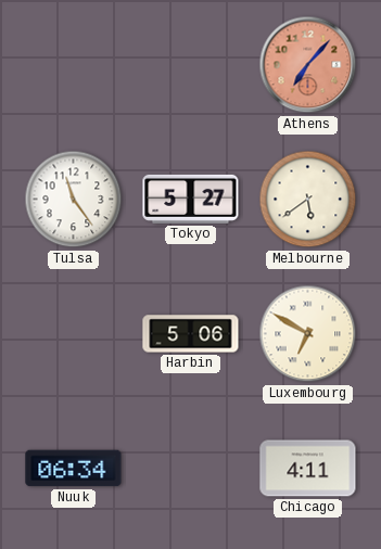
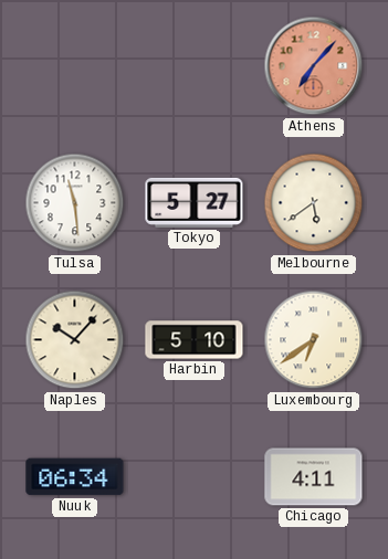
Tulsa: 11:24 -> 11:29
Naples: none -> 10:07
Harbin: 5:06 -> 5:10
Luxembourg: 6:50 -> 6:39
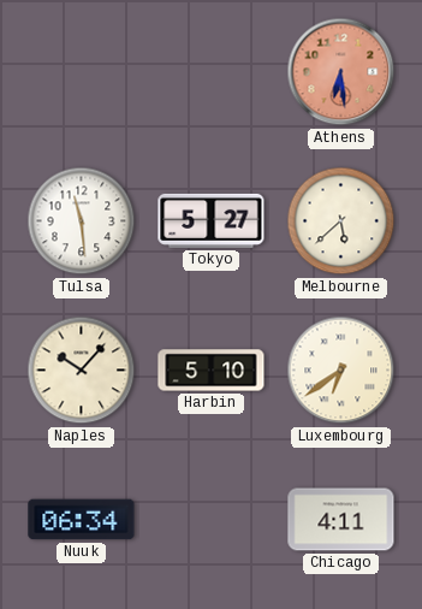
Athens: 7:07 -> 6:29
Melbourne: 5:39 -> 5:38
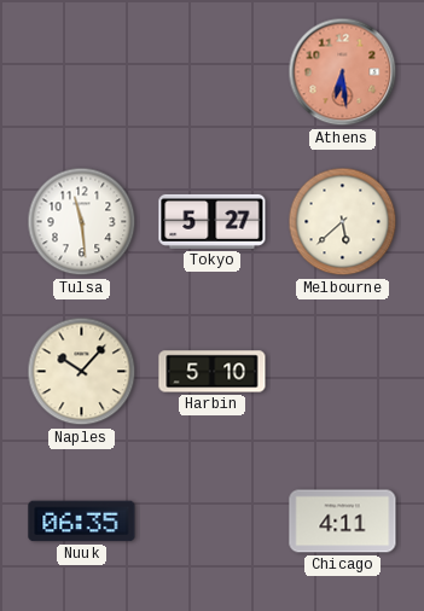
Luxembourg: 6:39 -> none
Nuuk: 06:34 -> 06:35
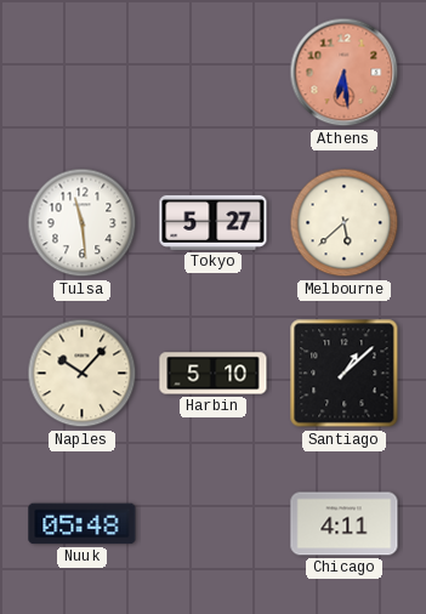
Santiago: none -> 1:08
Nuuk: 06:35 -> 05:48
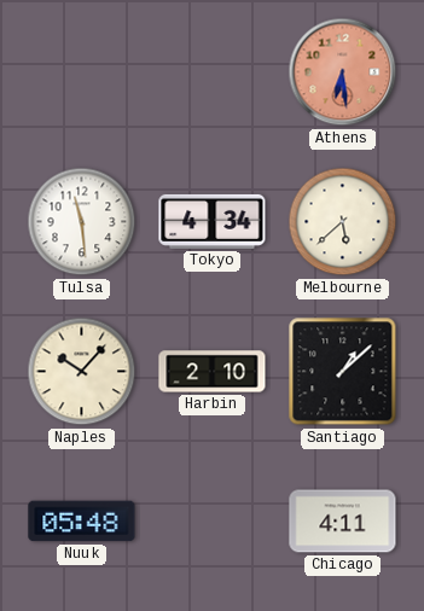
Tokyo: 5:27 -> 4:34
Harbin: 5:10 -> 2:10
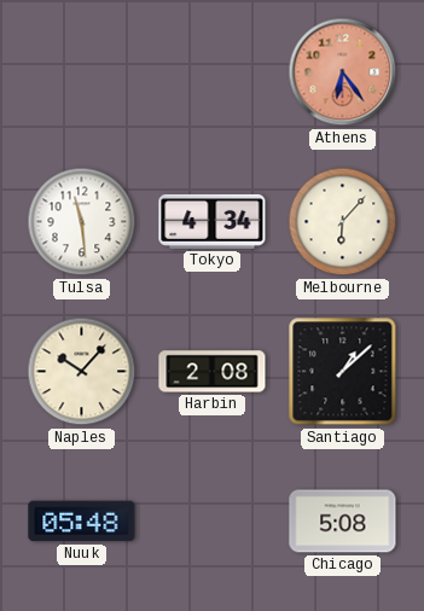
Athens: 6:29 -> 6:24
Melbourne: 5:38 -> 6:07
Harbin: 2:10 -> 2:08
Chicago: 4:11 -> 5:08
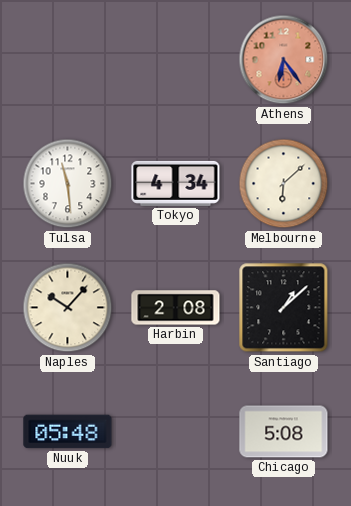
Melbourne: 6:07 -> 6:08
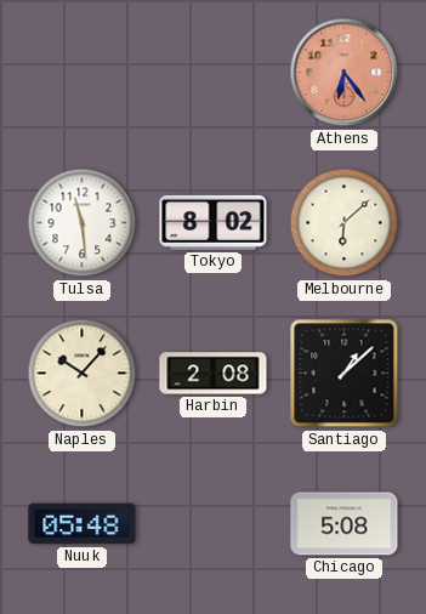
Tokyo: 4:34 -> 8:02
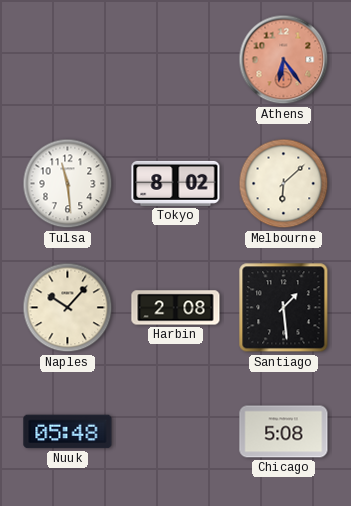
Santiago: 1:08 -> 1:29
